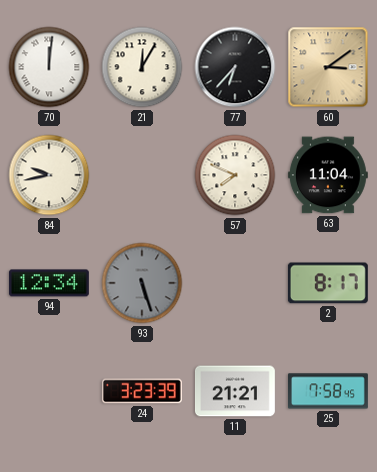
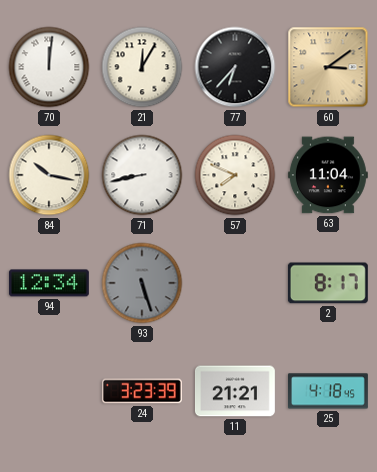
84: 9:43 -> 10:17
71: none -> 8:43
25: 7:58 -> 4:18
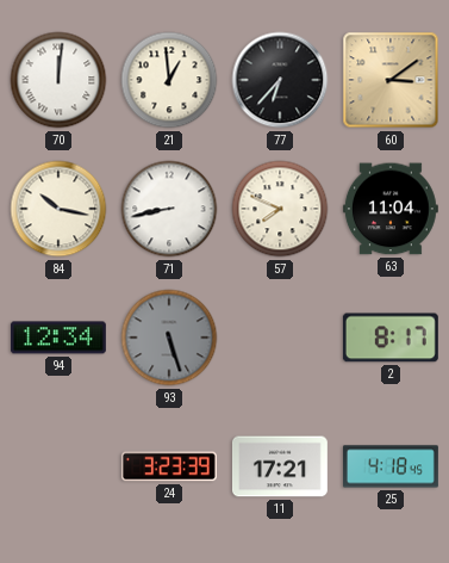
21: 12:05 -> 12:59
11: 21:21 -> 17:21
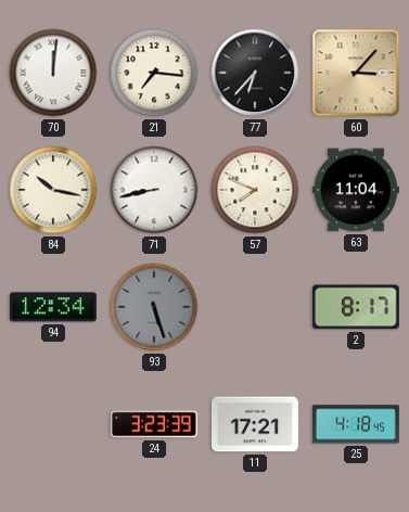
21: 12:59 -> 7:16
60: 3:09 -> 3:07
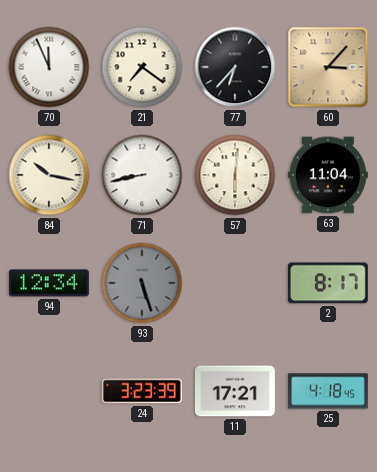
70: 12:01 -> 11:56
21: 7:16 -> 7:21
57: 7:49 -> 6:01
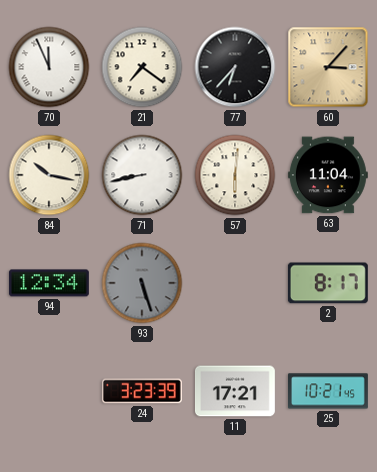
25: 4:18 -> 10:21
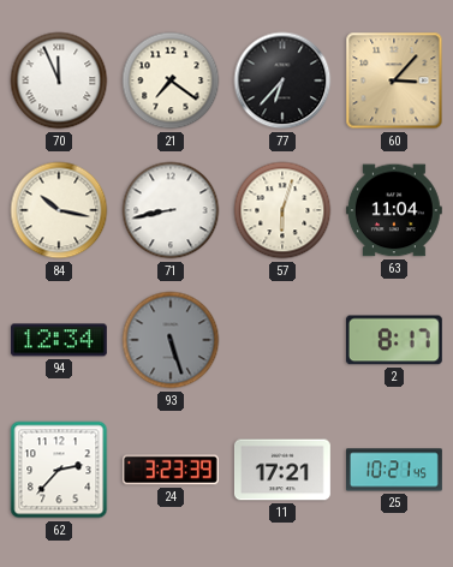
57: 6:01 -> 6:03
62: none -> 2:37
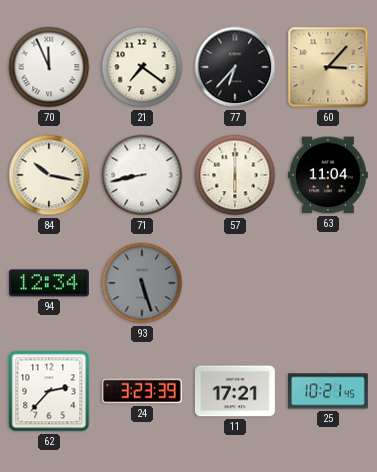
57: 6:03 -> 6:00
2: 8:17 -> none
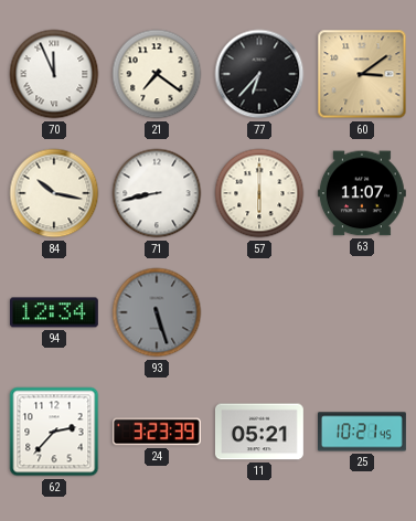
60: 3:07 -> 3:09
63: 11:04 -> 11:07
11: 17:21 -> 05:21
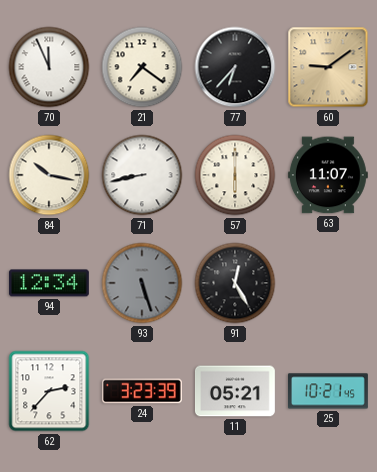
60: 3:09 -> 9:09
91: none -> 12:25
